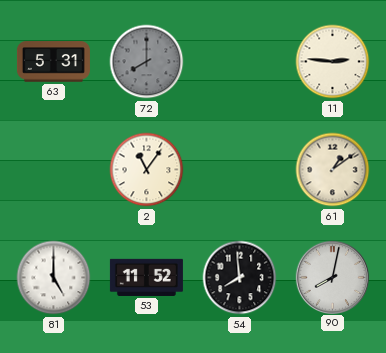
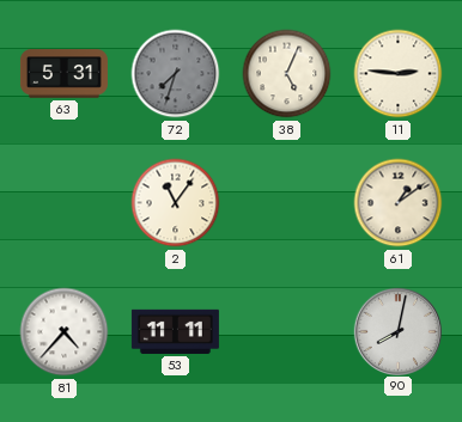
72: 8:00 -> 7:33
38: none -> 5:04
81: 5:00 -> 4:37
53: 11:52 -> 11:11
54: 7:59 -> none
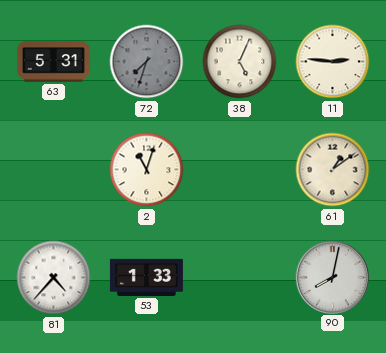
2: 11:06 -> 11:03
53: 11:11 -> 1:33
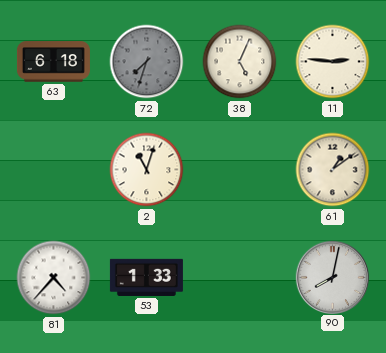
63: 5:31 -> 6:18
